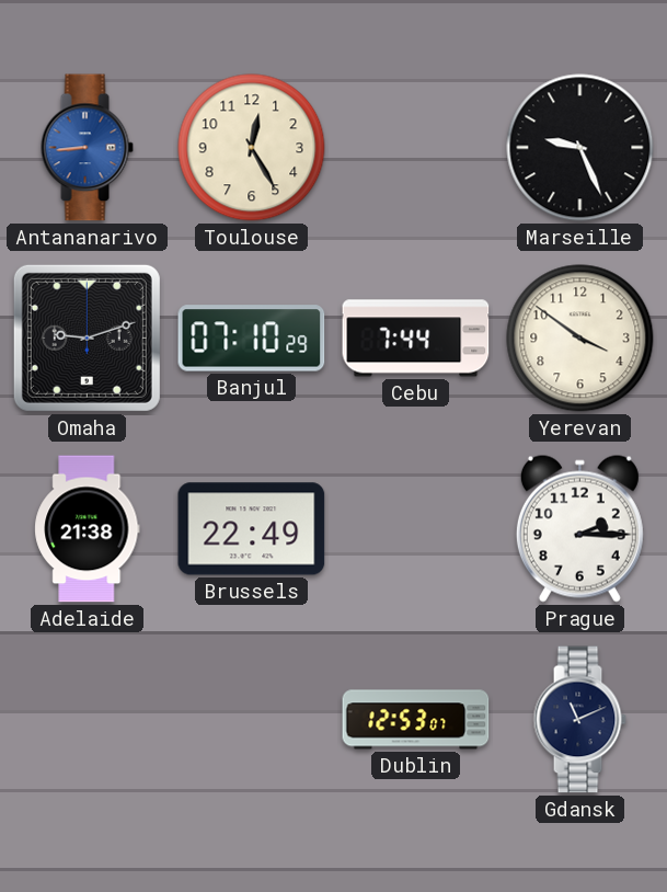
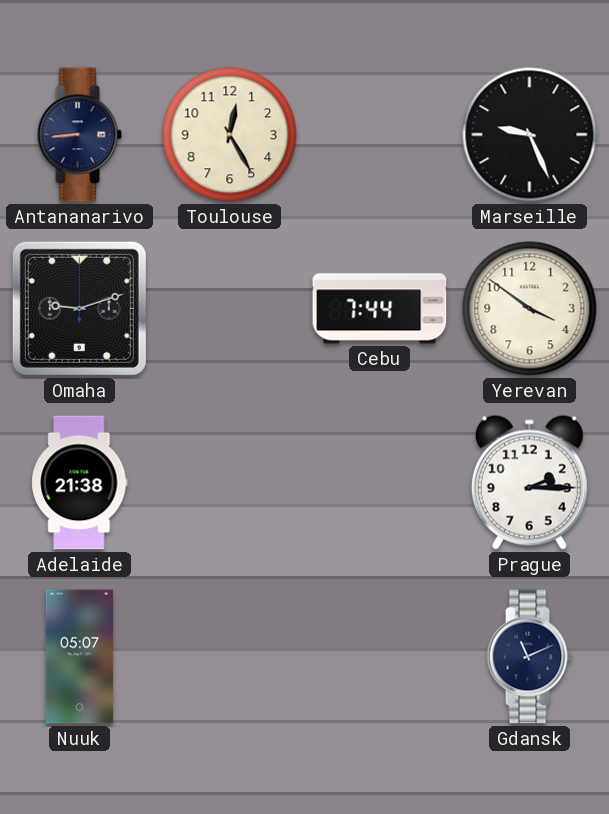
Antananarivo dial: blue -> navy
Banjul: 07:10 -> none
Brussels: 22:49 -> none
Nuuk: none -> 05:07
Dublin: 12:53 -> none
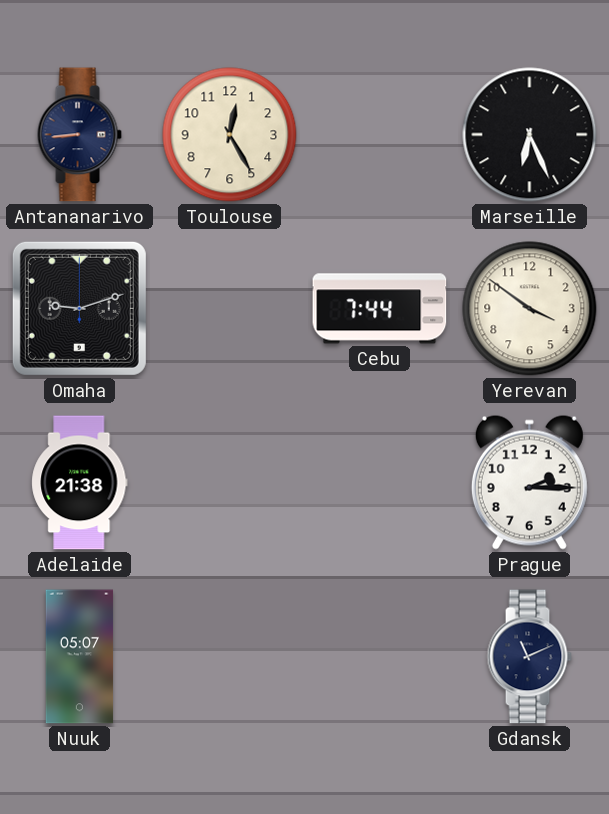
Marseille: 9:26 -> 6:26
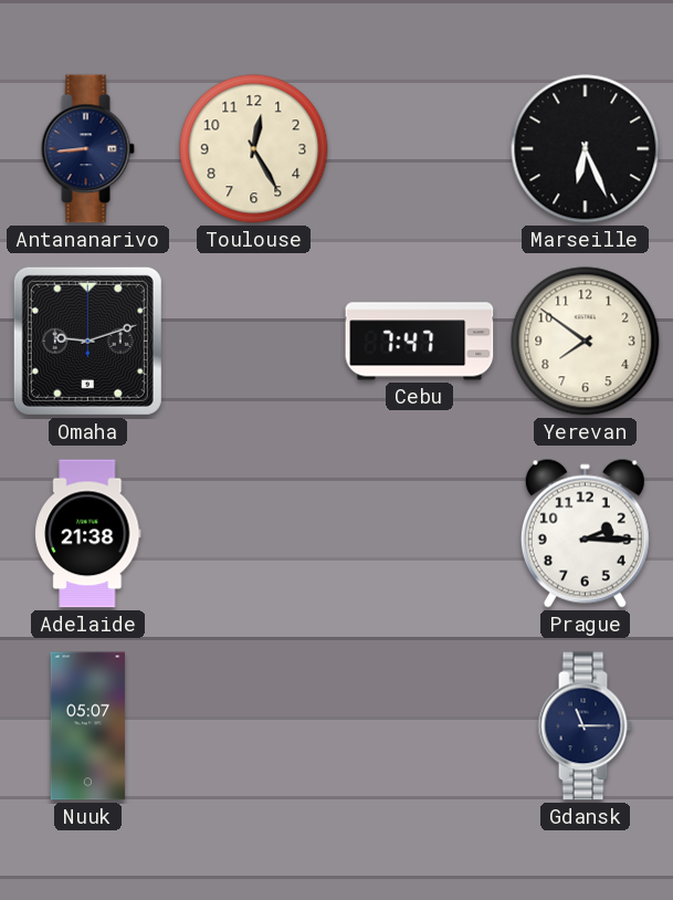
Cebu: 7:44 -> 7:47
Yerevan: 3:51 -> 7:51
Gdansk: 11:11 -> 11:15
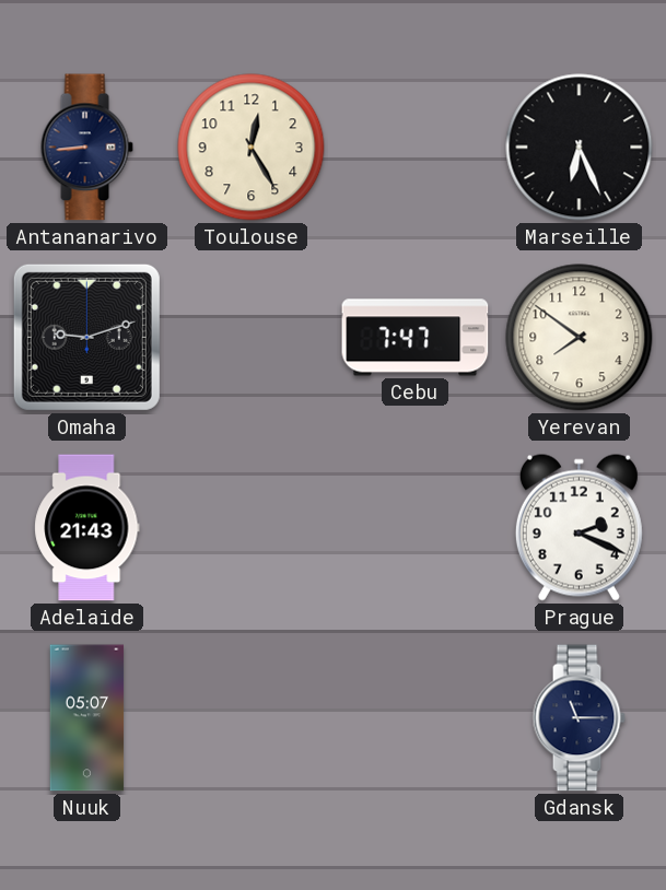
Adelaide: 21:38 -> 21:43
Prague: 2:15 -> 2:19
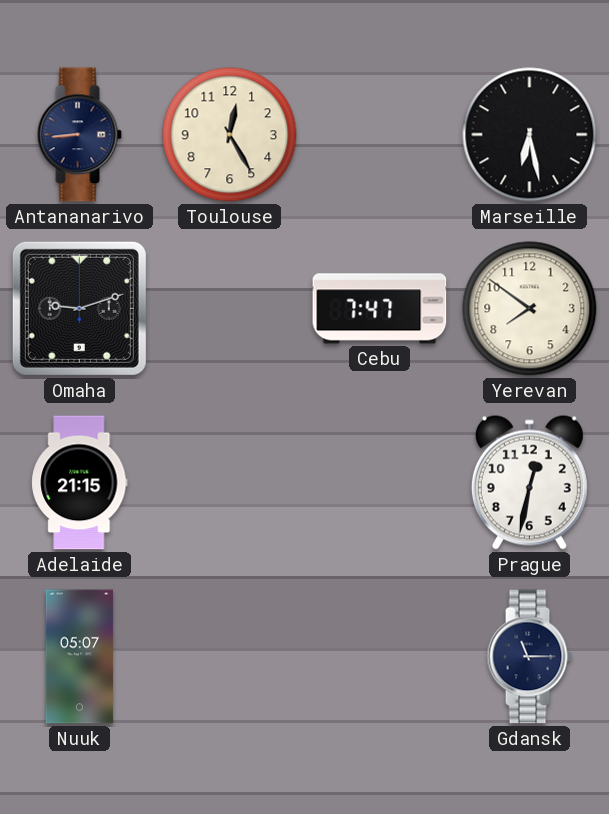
Marseille: 6:26 -> 6:28
Adelaide: 21:43 -> 21:15
Prague: 2:19 -> 12:32
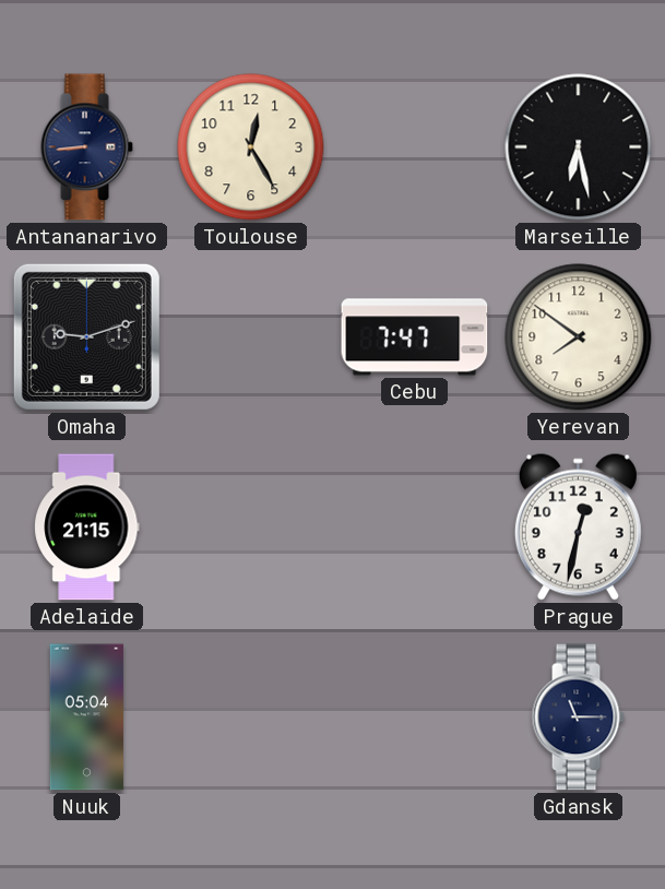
Nuuk: 05:07 -> 05:04
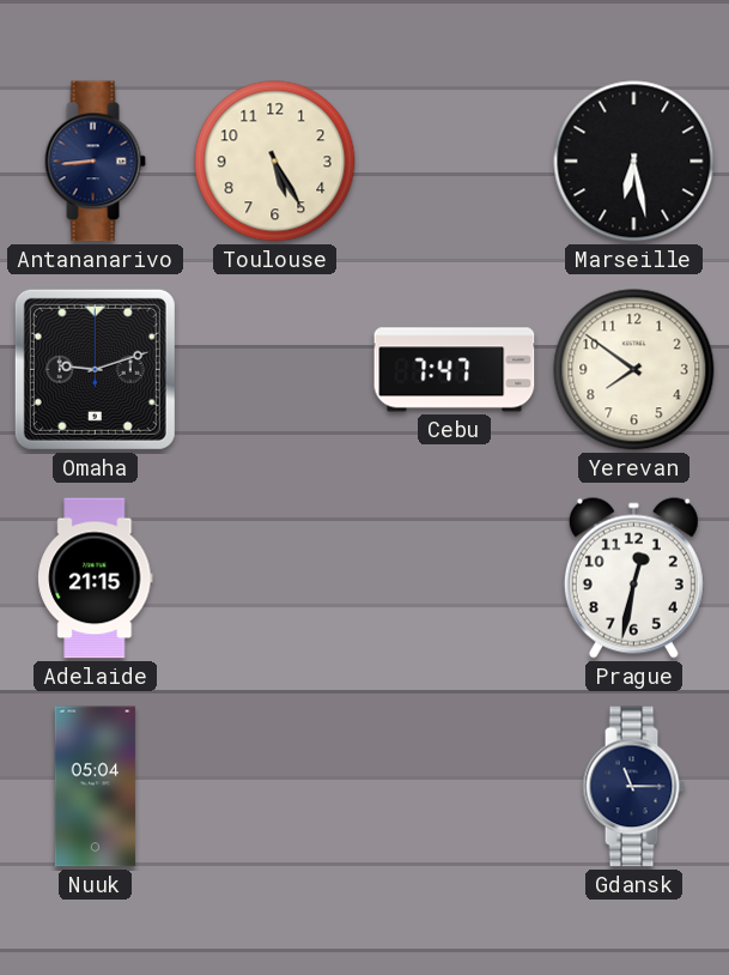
Toulouse: 12:25 -> 5:25
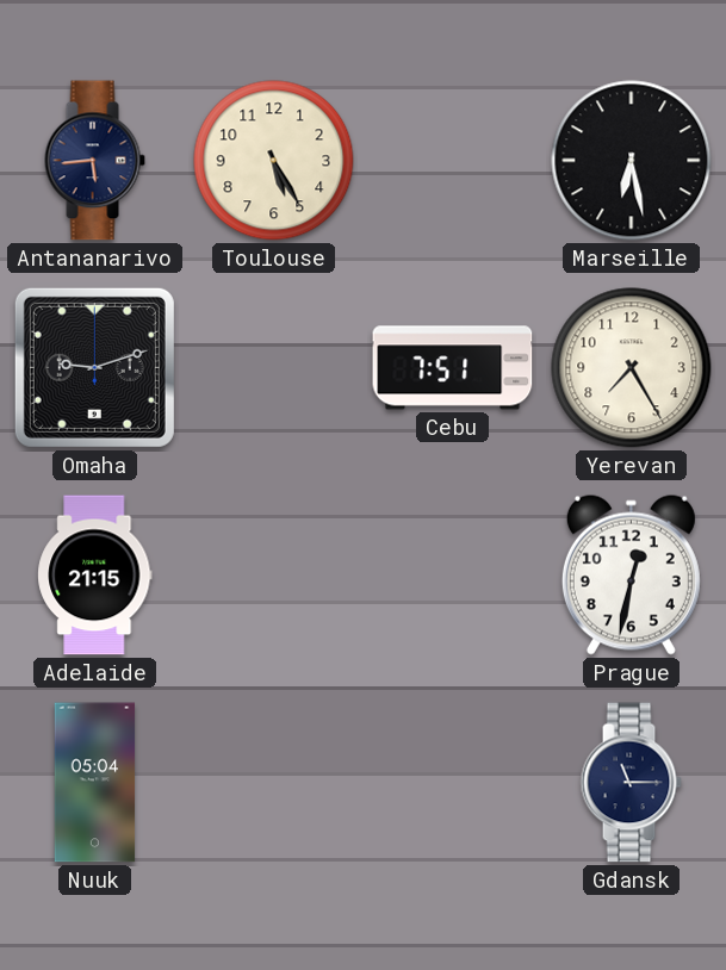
Antananarivo: 8:44 -> 5:44
Cebu: 7:47 -> 7:51
Yerevan: 7:51 -> 7:25
